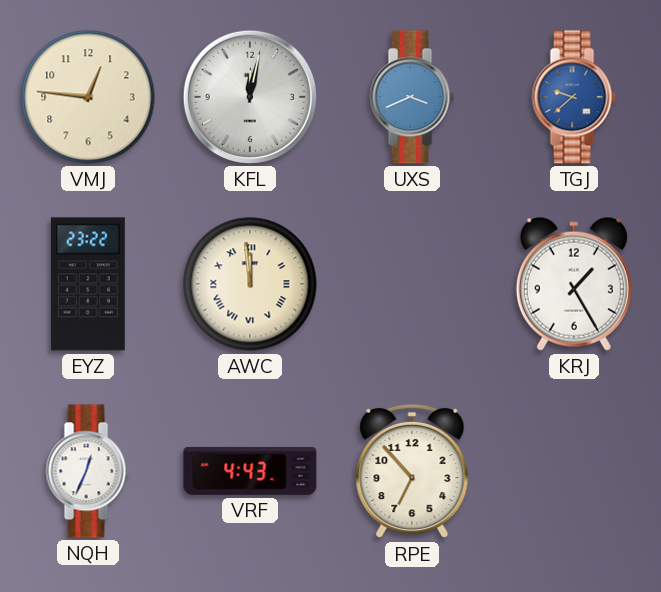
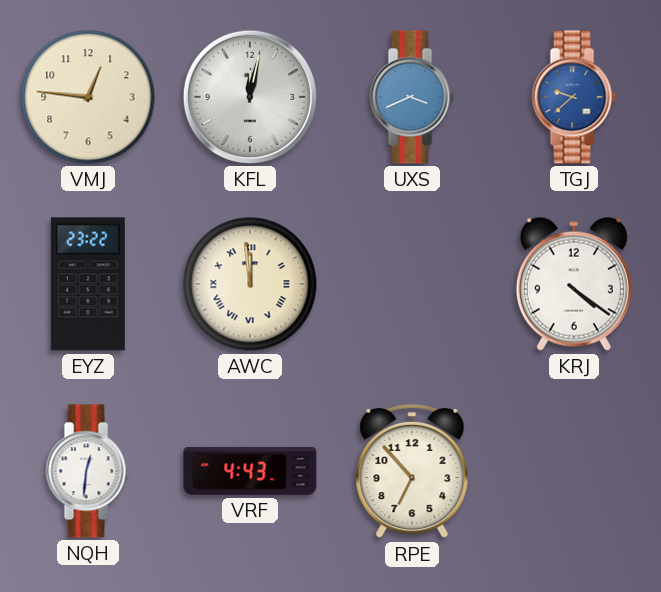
KRJ: 1:25 -> 4:21
NQH: 12:34 -> 12:31
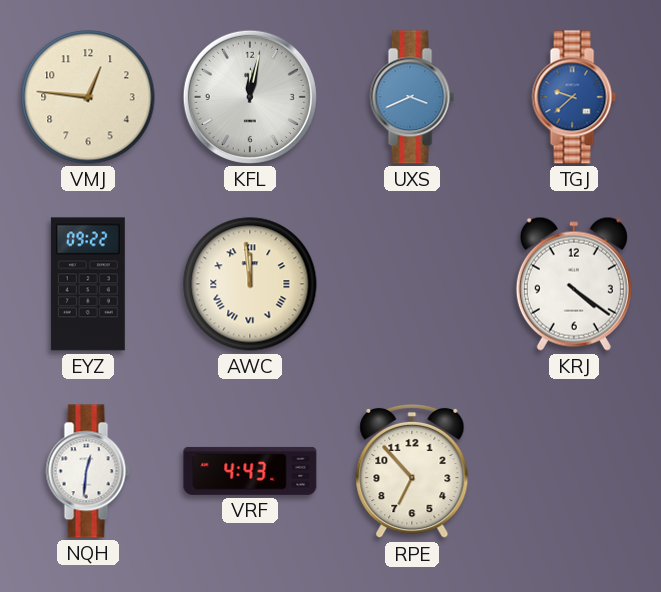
EYZ: 23:22 -> 09:22
